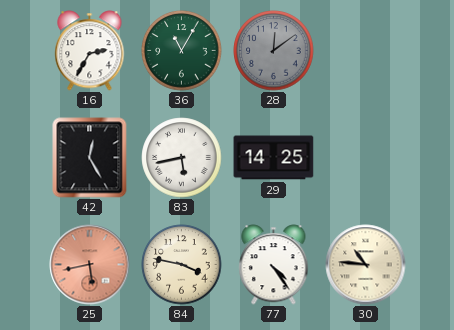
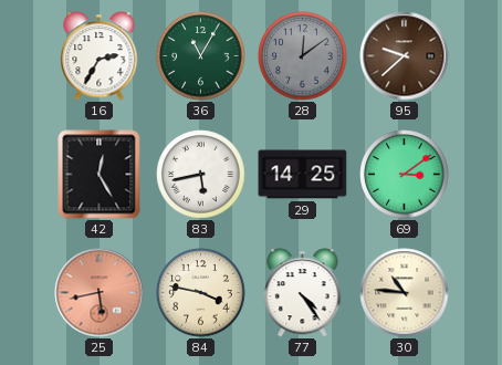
95: none -> 9:38
69: none -> 3:09
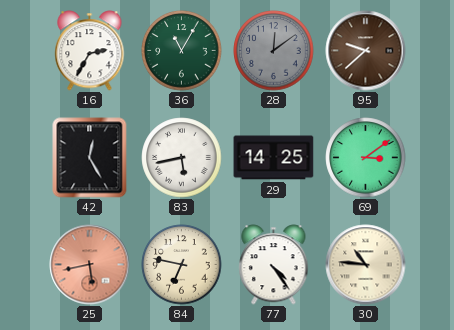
84: 3:47 -> 6:47
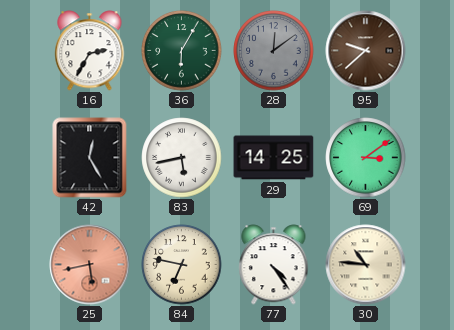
36: 11:05 -> 6:05
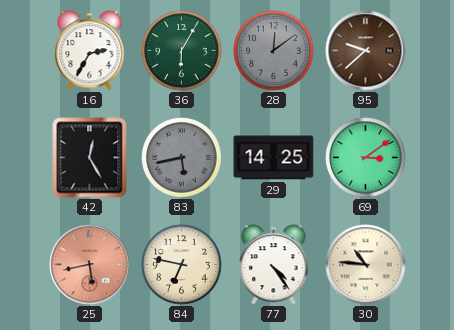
83 dial: white -> grey
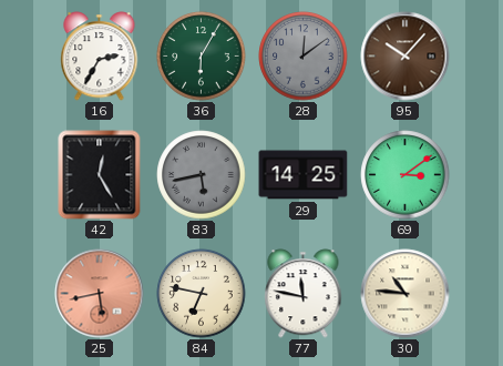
95: 9:38 -> 10:07
77: 4:24 -> 11:47
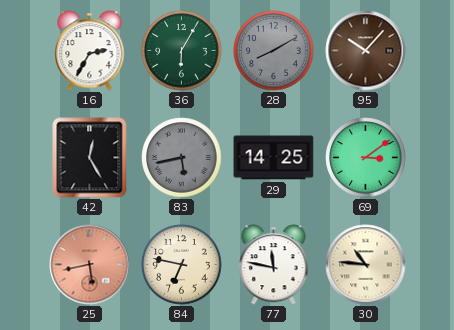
28: 12:09 -> 8:10
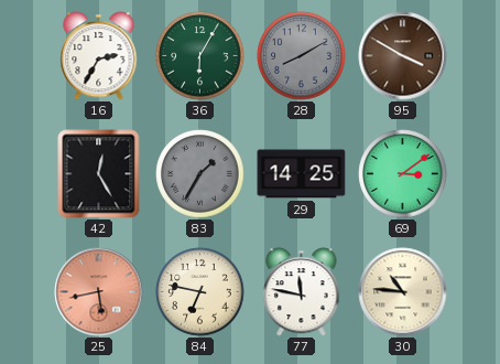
95: 10:07 -> 3:50
83: 5:43 -> 1:35
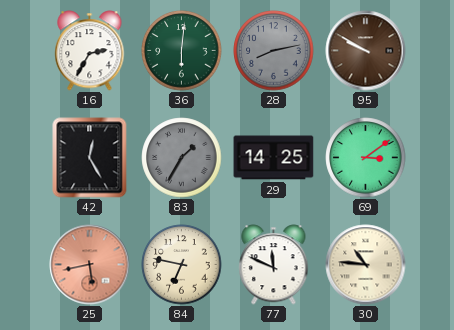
36: 6:05 -> 6:01
28: 8:10 -> 8:13
95: 3:50 -> 9:50
77: 11:47 -> 11:49
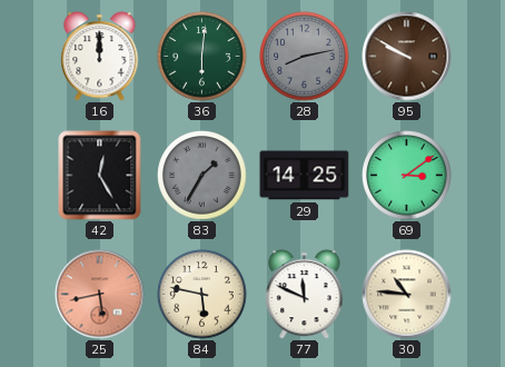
16: 2:35 -> 12:00
84: 6:47 -> 5:47
